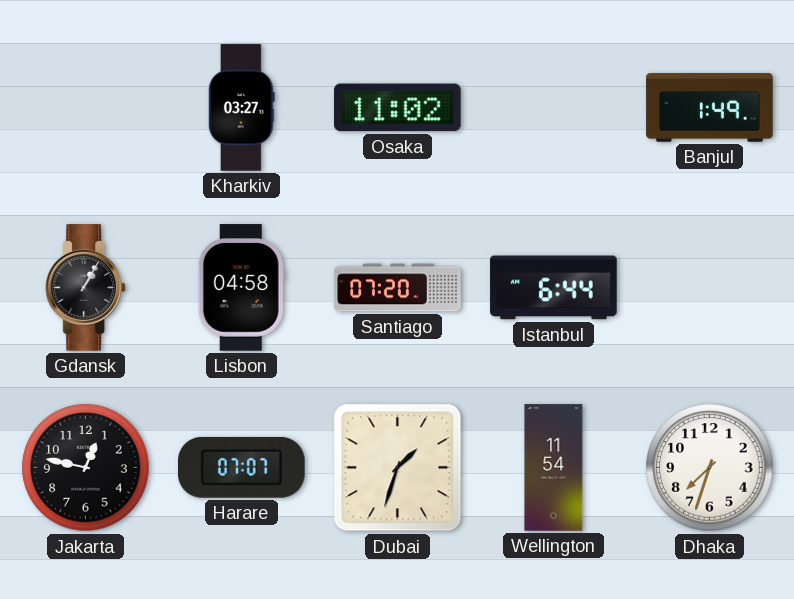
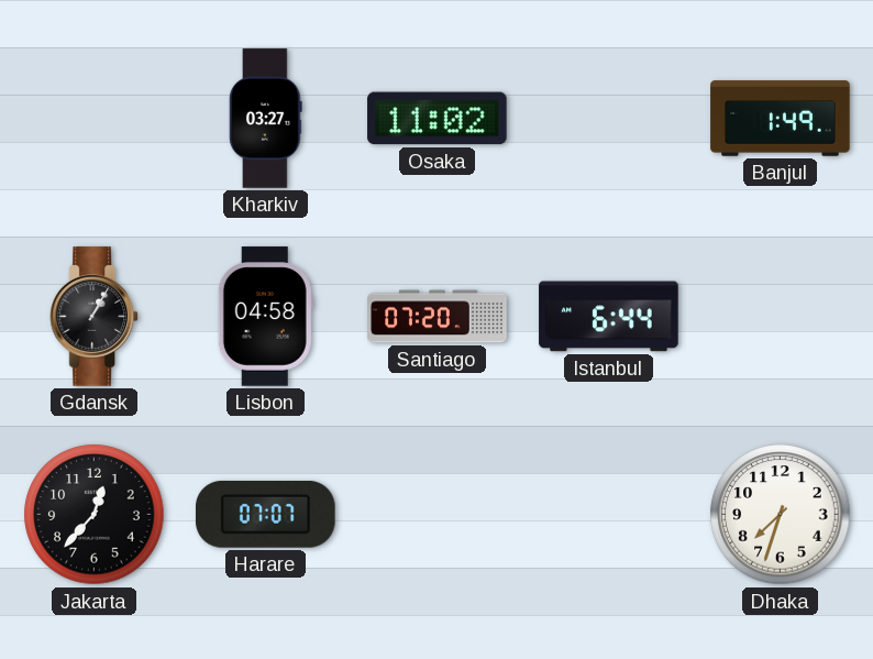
Jakarta: 12:47 -> 12:37
Dubai: 1:33 -> none
Wellington: 11:54 -> none
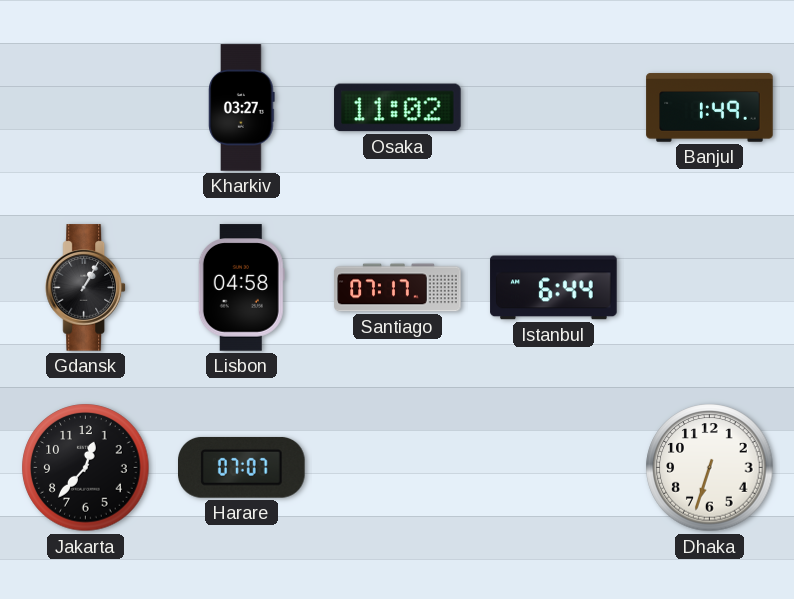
Santiago: 07:20 -> 07:17
Dhaka: 7:33 -> 6:33
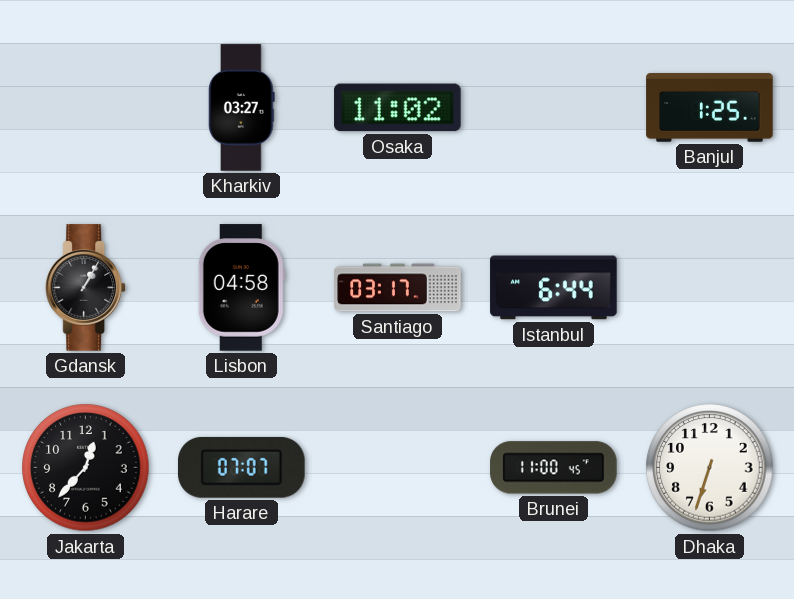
Banjul: 1:49 -> 1:25
Santiago: 07:17 -> 03:17
Brunei: none -> 11:00
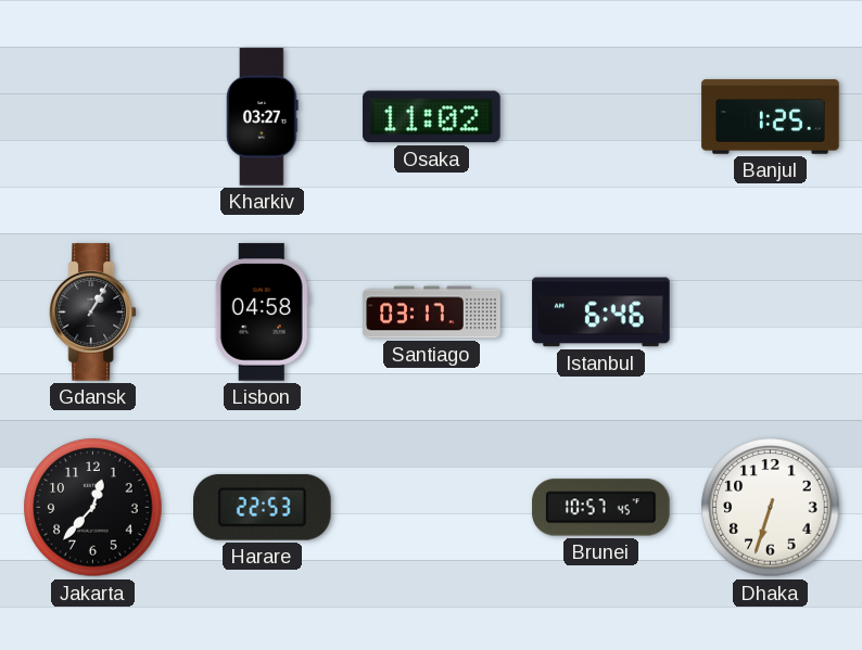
Istanbul: 6:44 -> 6:46
Harare: 07:07 -> 22:53
Brunei: 11:00 -> 10:57
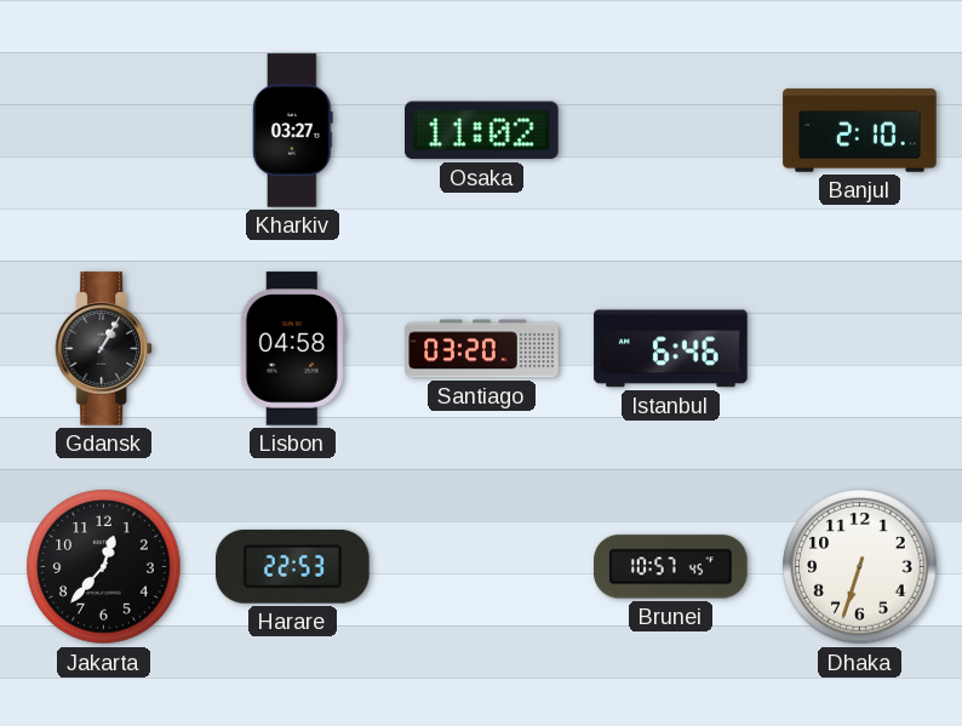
Banjul: 1:25 -> 2:10
Santiago: 03:17 -> 03:20
